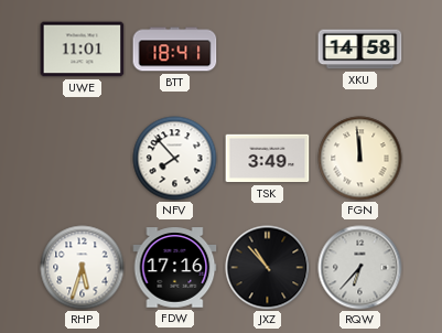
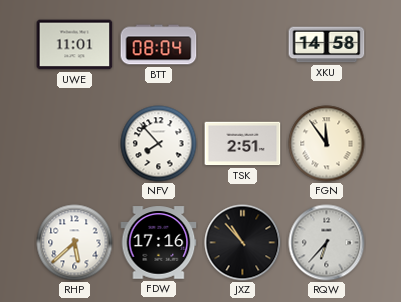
BTT: 18:41 -> 08:04
TSK: 3:49 -> 2:51
FGN: 11:59 -> 11:54
RHP: 5:33 -> 5:38
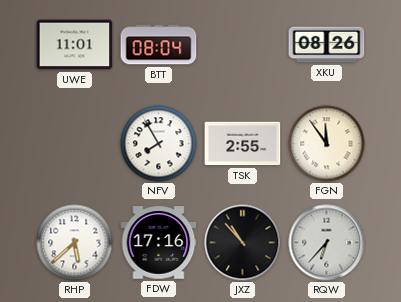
XKU: 14:58 -> 08:26
NFV: 7:53 -> 7:55
TSK: 2:51 -> 2:55
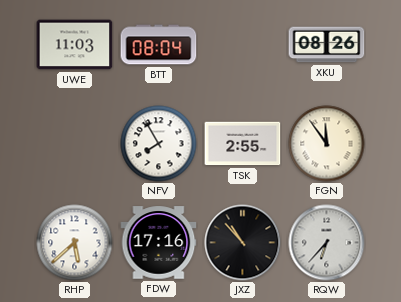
UWE: 11:01 -> 11:03
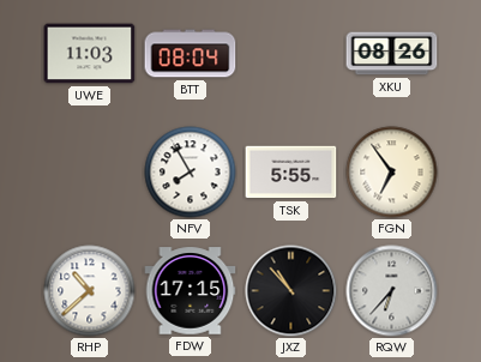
TSK: 2:55 -> 5:55
FGN: 11:54 -> 6:54
RHP: 5:38 -> 10:38
FDW: 17:16 -> 17:15
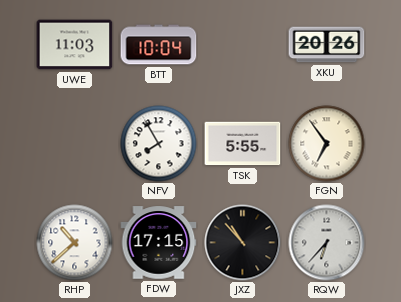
BTT: 08:04 -> 10:04
XKU: 08:26 -> 20:26
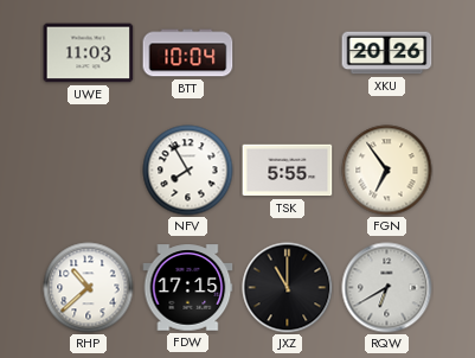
JXZ: 10:53 -> 11:00
RQW: 6:37 -> 6:40
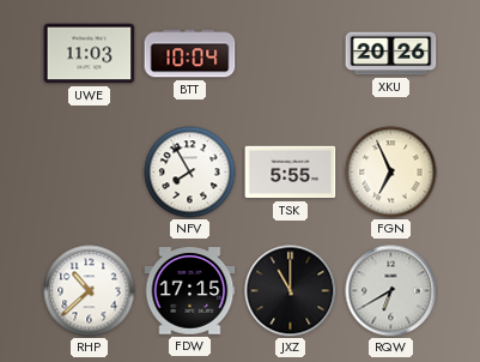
FGN: 6:54 -> 6:56
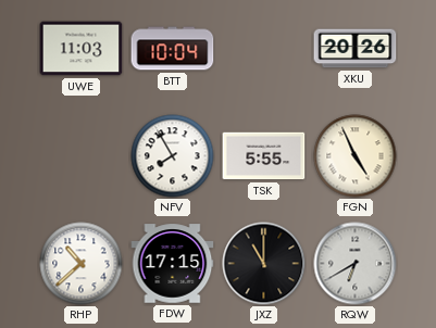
FGN: 6:56 -> 4:56
